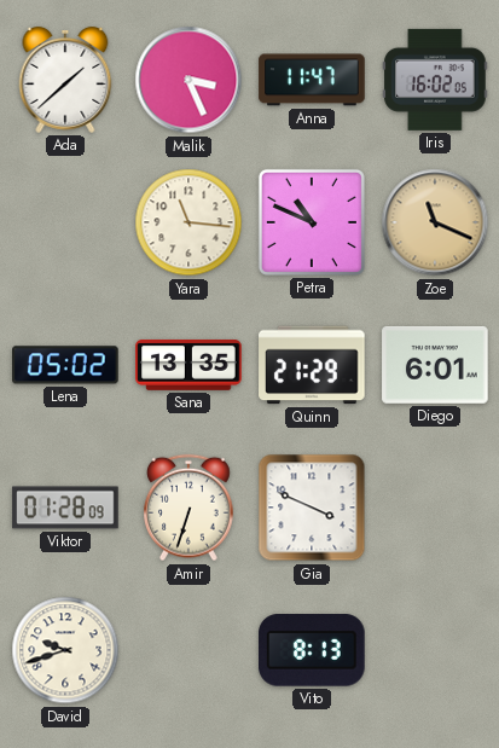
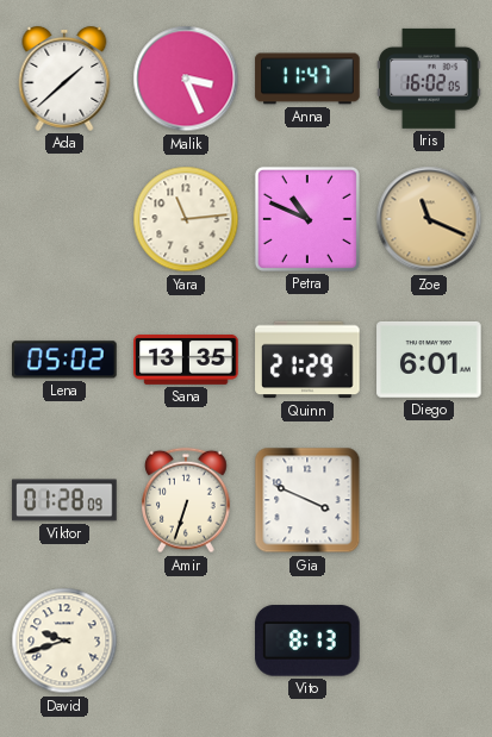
Yara: 11:16 -> 11:14
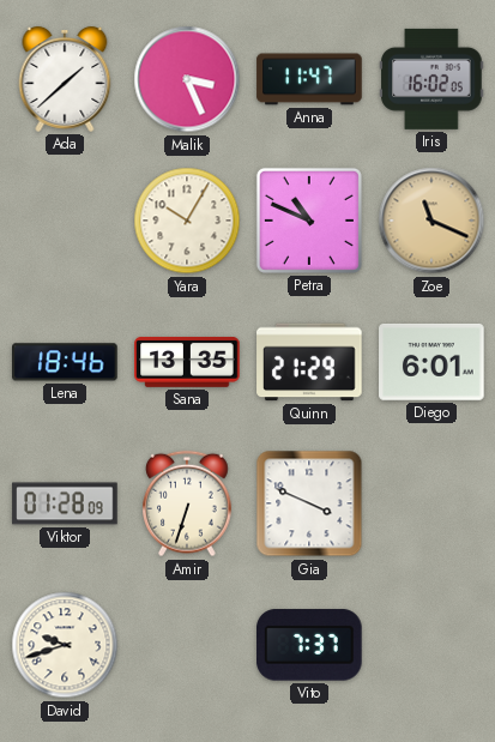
Yara: 11:14 -> 10:05
Lena: 05:02 -> 18:46
Vito: 8:13 -> 7:37
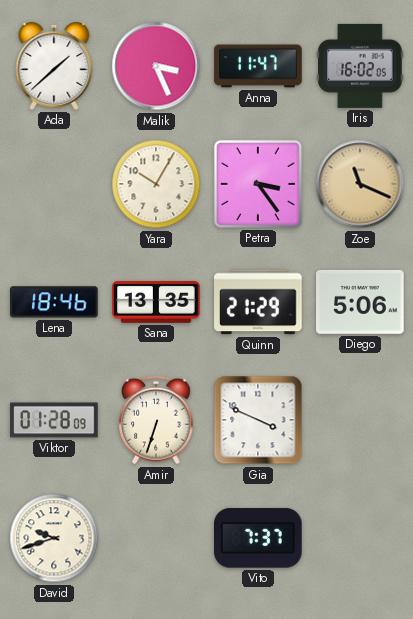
Petra: 10:49 -> 3:24
Diego: 6:01 -> 5:06
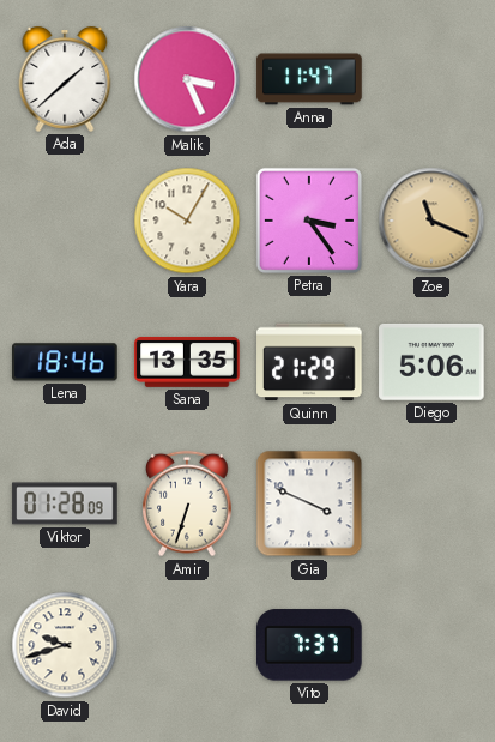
Iris: 16:02 -> none
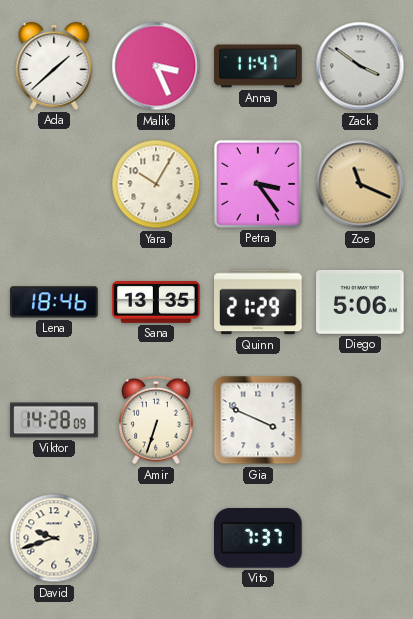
Zack: none -> 3:51
Viktor: 01:28 -> 14:28
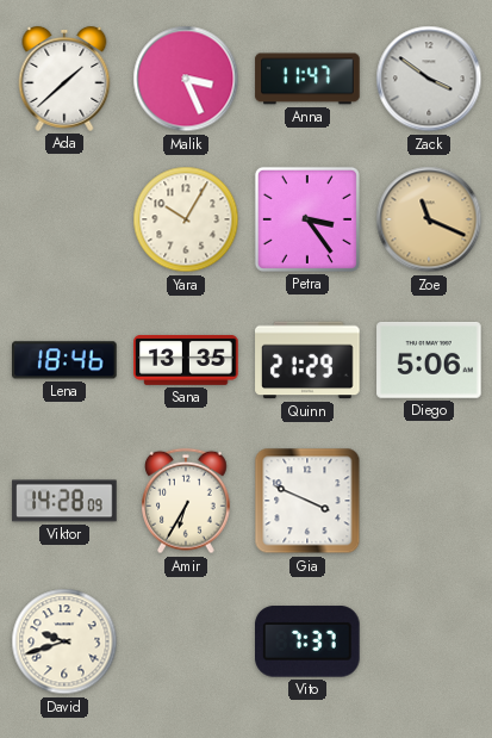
Amir: 6:33 -> 6:35
